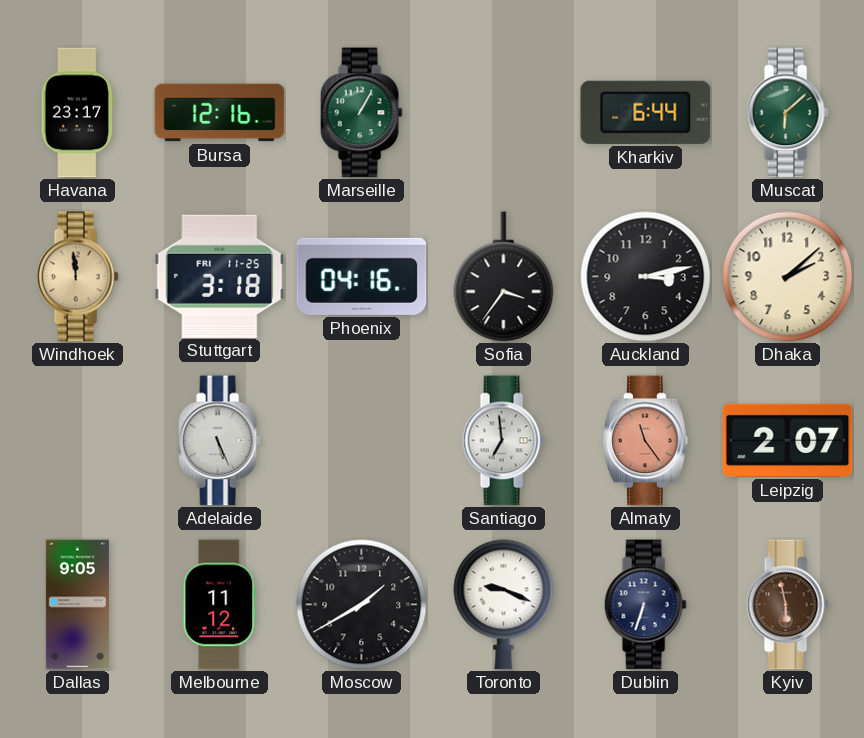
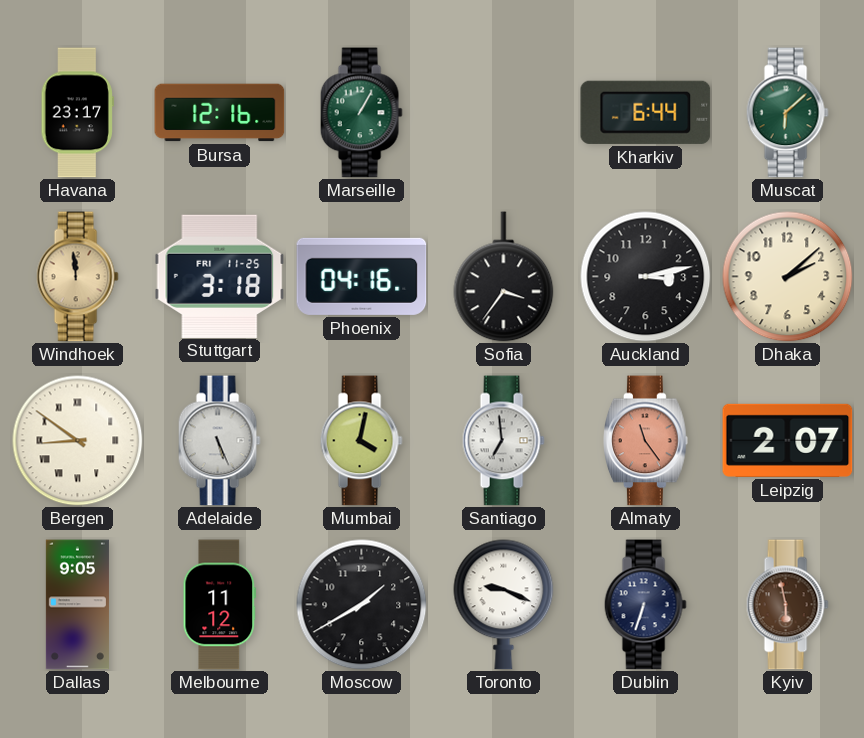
Bergen: none -> 8:51
Mumbai: none -> 4:02
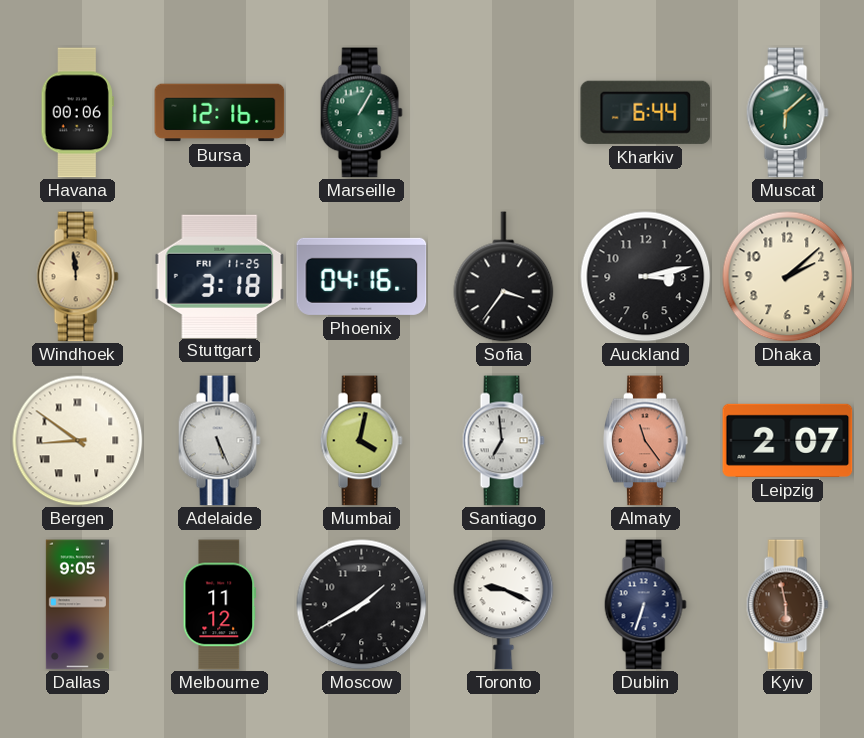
Havana: 23:17 -> 00:06
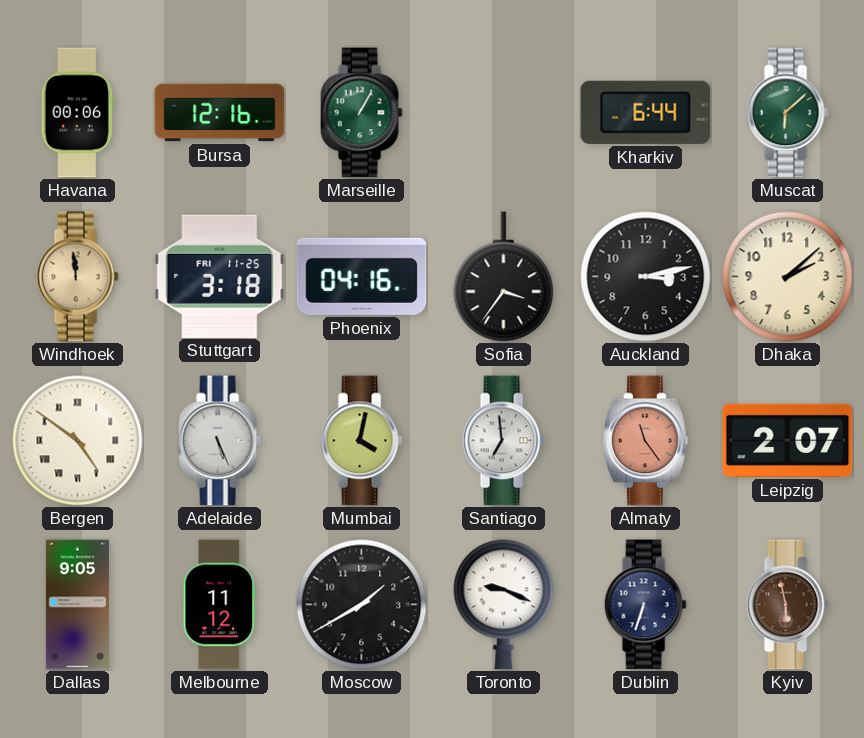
Bergen: 8:51 -> 4:51
